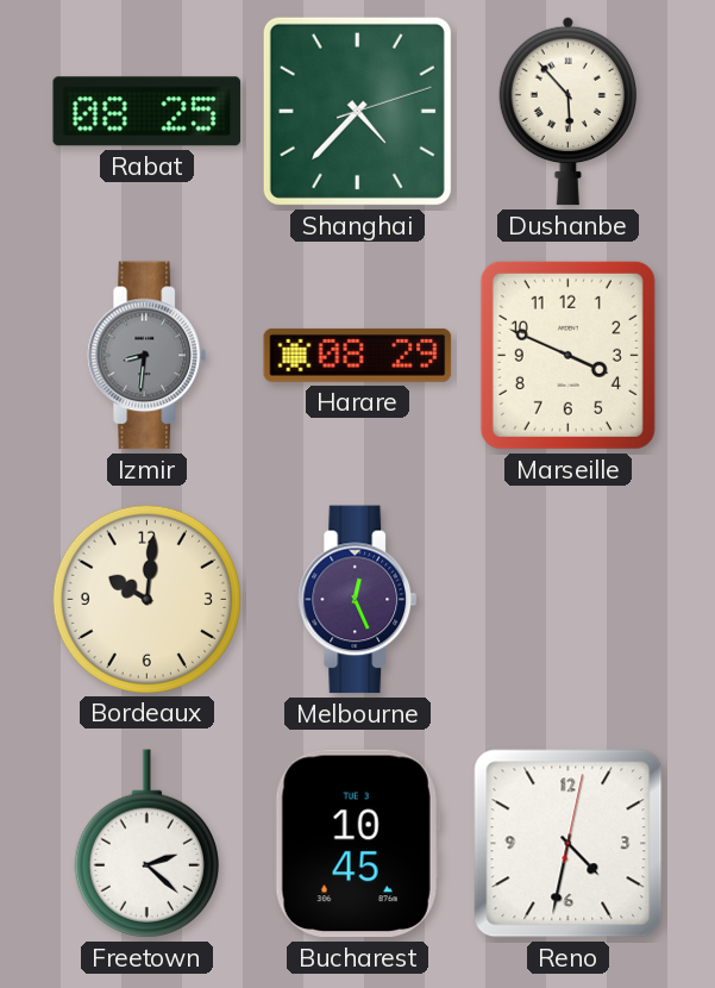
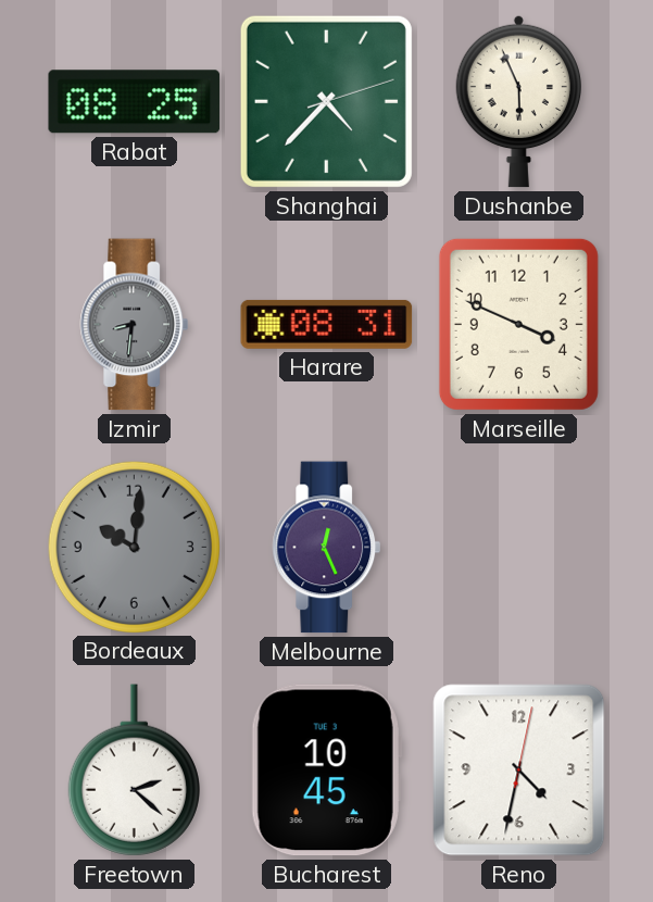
Dushanbe: 5:53 -> 5:56
Harare: 08:29 -> 08:31
Bordeaux dial: cream -> grey
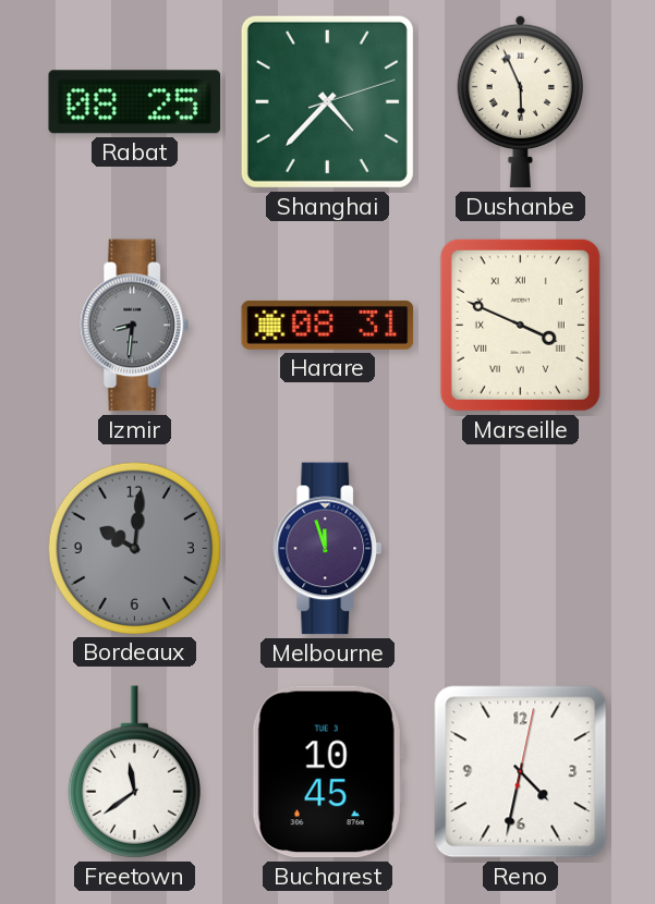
Marseille numerals: Arabic -> Roman
Melbourne: 12:26 -> 11:57
Freetown: 2:22 -> 11:39
